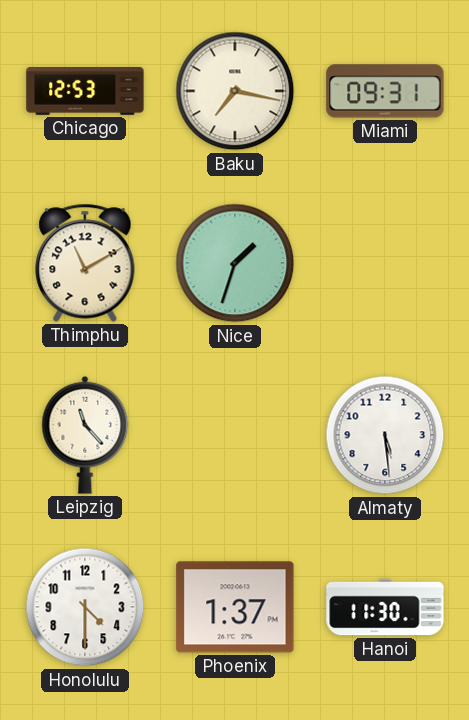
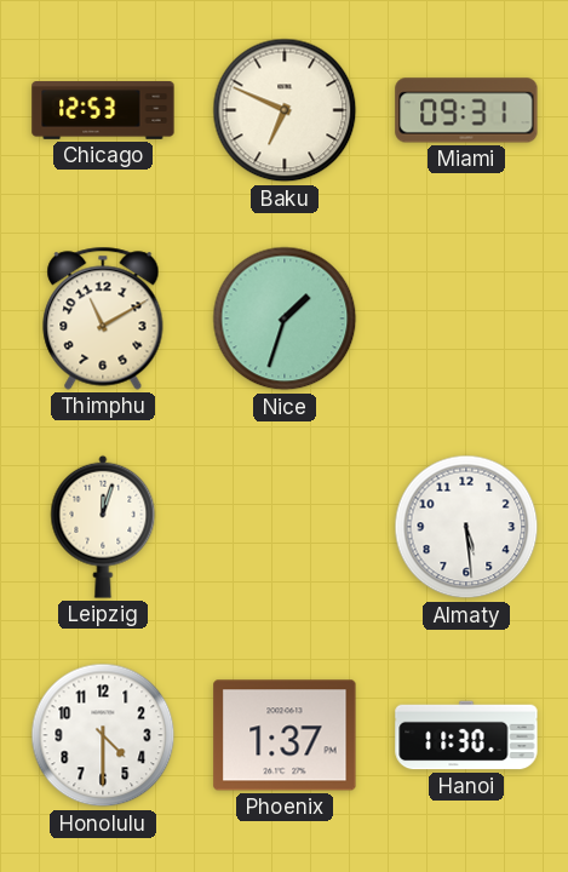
Baku: 7:17 -> 6:49
Leipzig: 11:23 -> 12:03
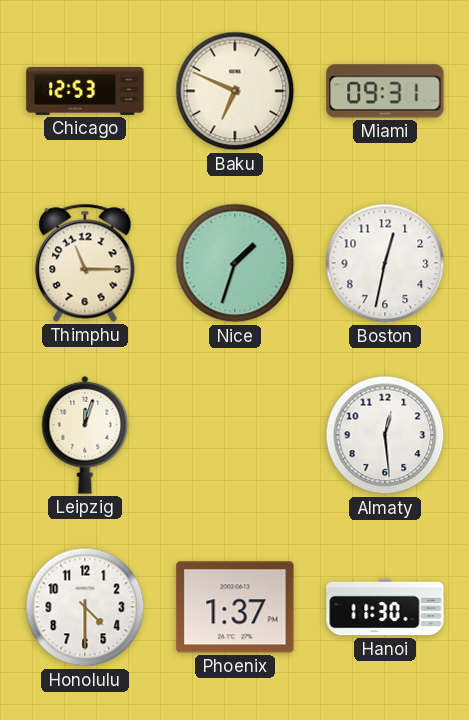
Thimphu: 11:10 -> 11:15
Boston: none -> 12:32
Almaty: 5:29 -> 12:29
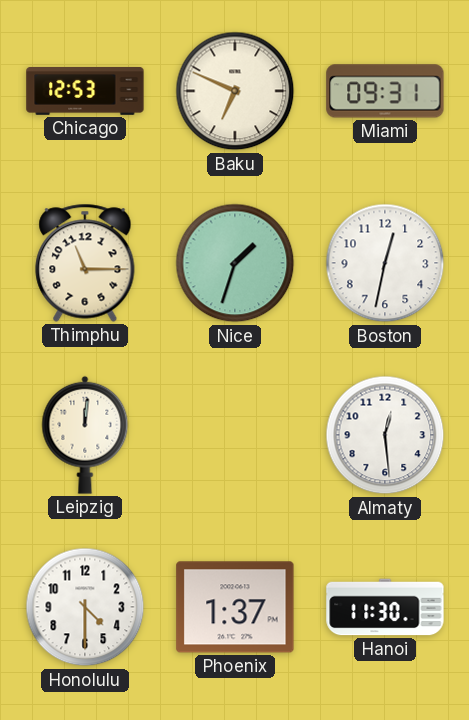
Leipzig: 12:03 -> 12:01
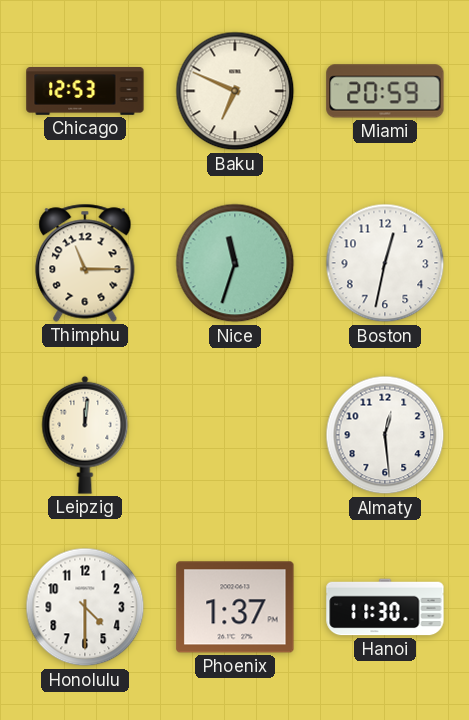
Miami: 09:31 -> 20:59
Nice: 1:33 -> 11:33
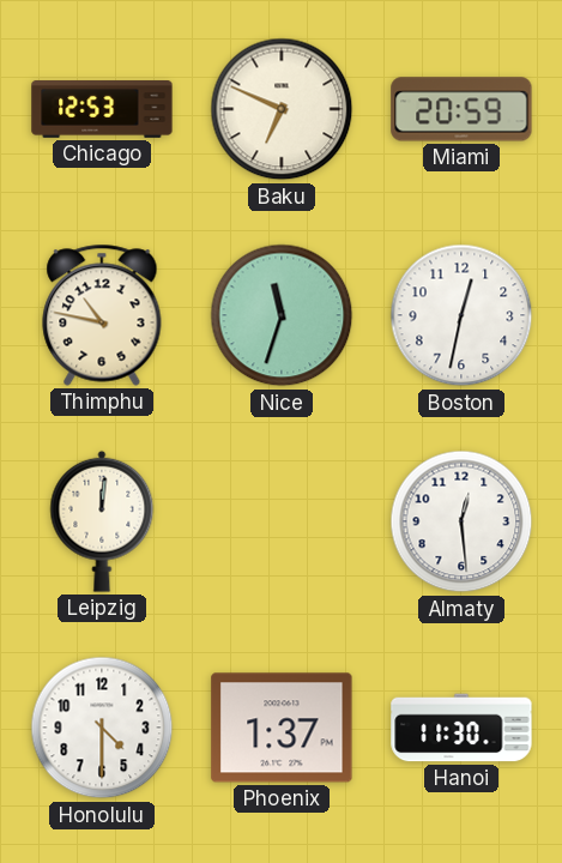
Thimphu: 11:15 -> 10:47
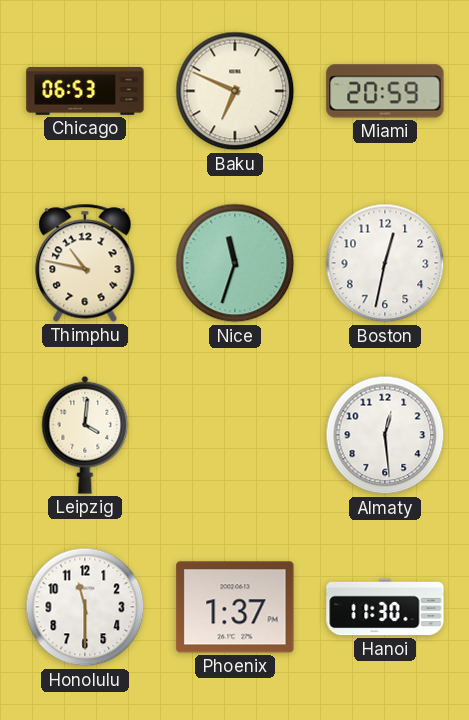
Chicago: 12:53 -> 06:53
Leipzig: 12:01 -> 4:01
Honolulu: 4:30 -> 11:30
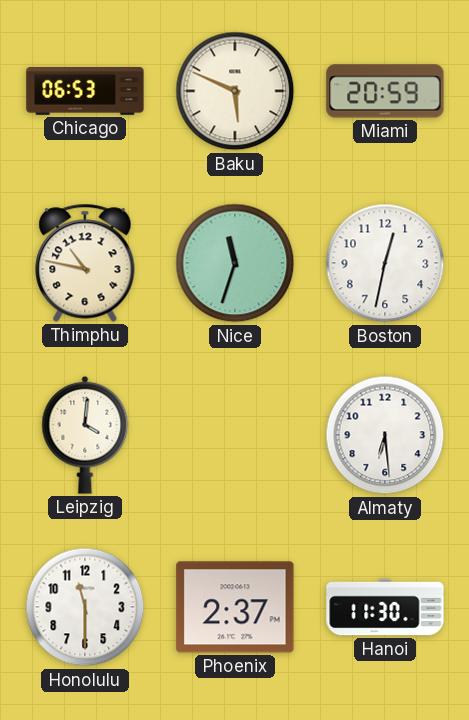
Baku: 6:49 -> 5:49
Almaty: 12:29 -> 6:29
Phoenix: 1:37 -> 2:37
